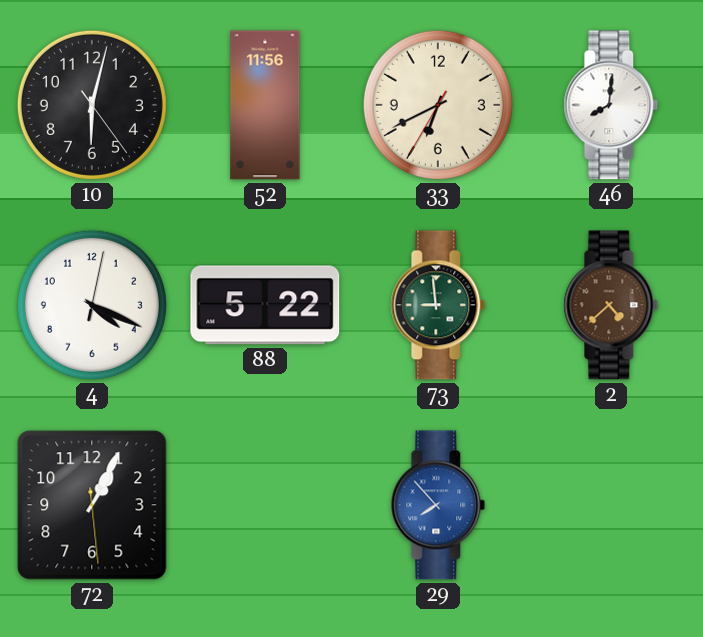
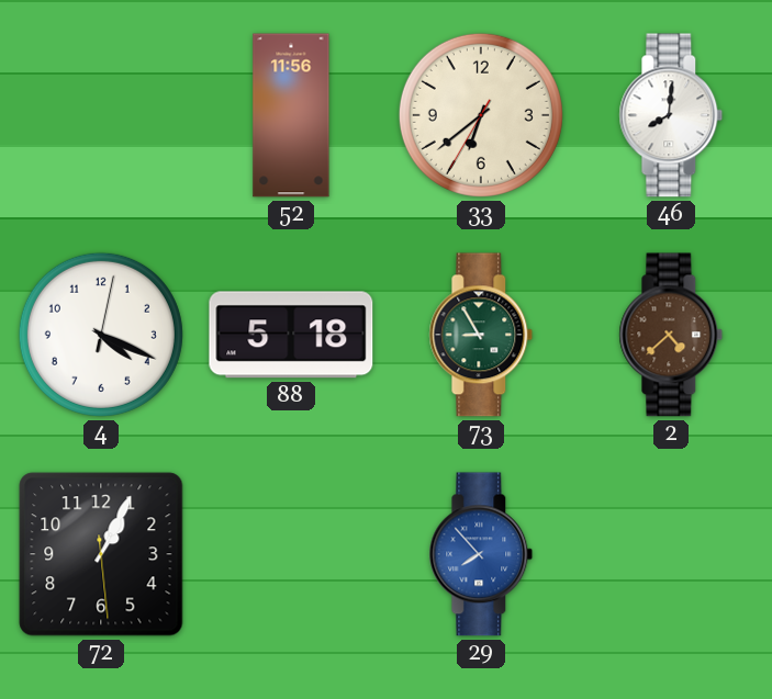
10: 6:02 -> none
33: 6:40 -> 6:38
88: 5:22 -> 5:18
73: 8:59 -> 8:55
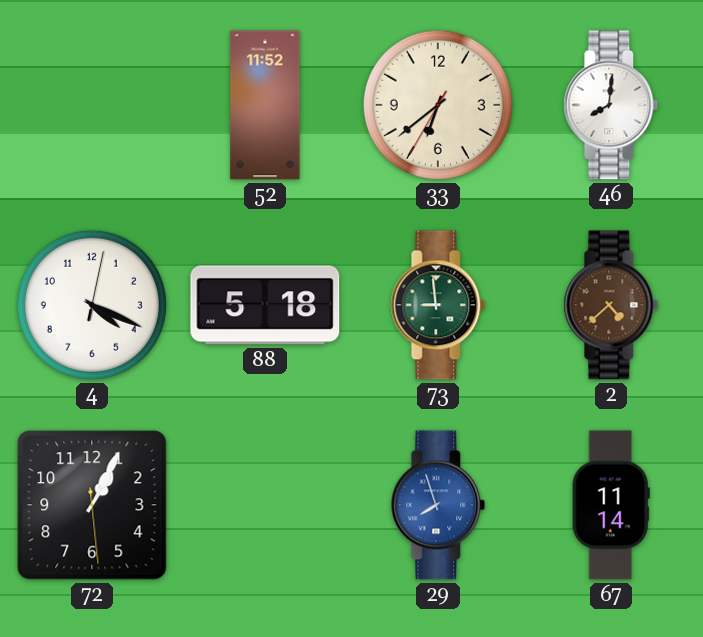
52: 11:56 -> 11:52
73: 8:55 -> 8:59
29: 7:53 -> 7:57
67: none -> 11:14
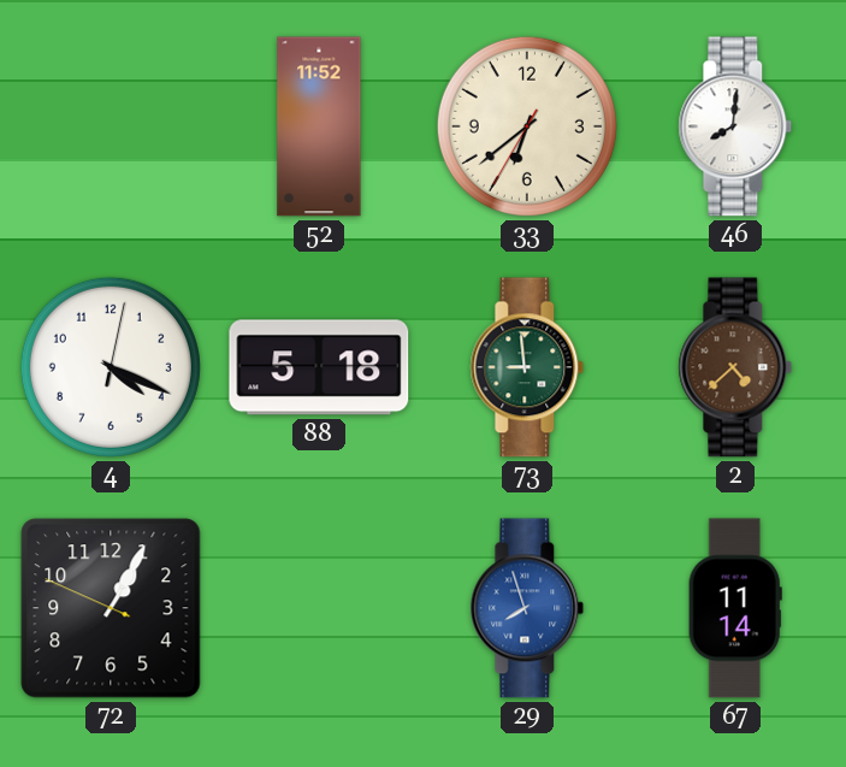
72: 1:04:29 -> 1:04:49
